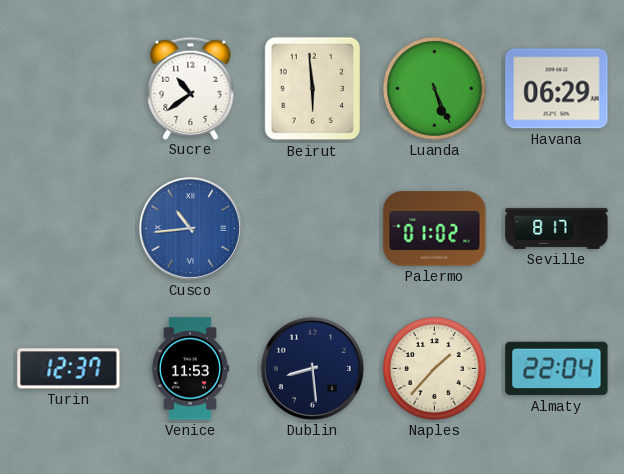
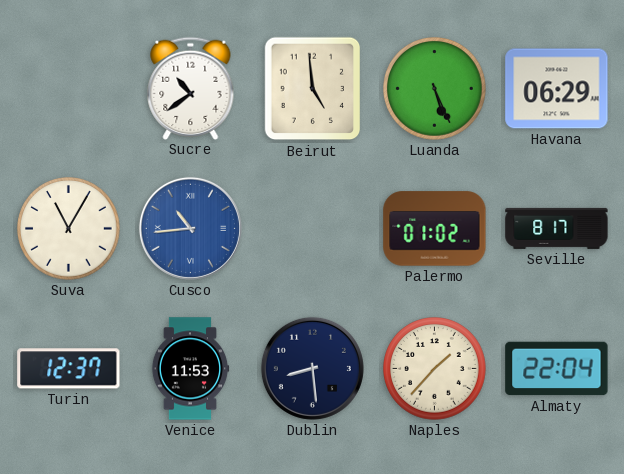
Beirut: 5:59 -> 4:59
Suva: none -> 11:05
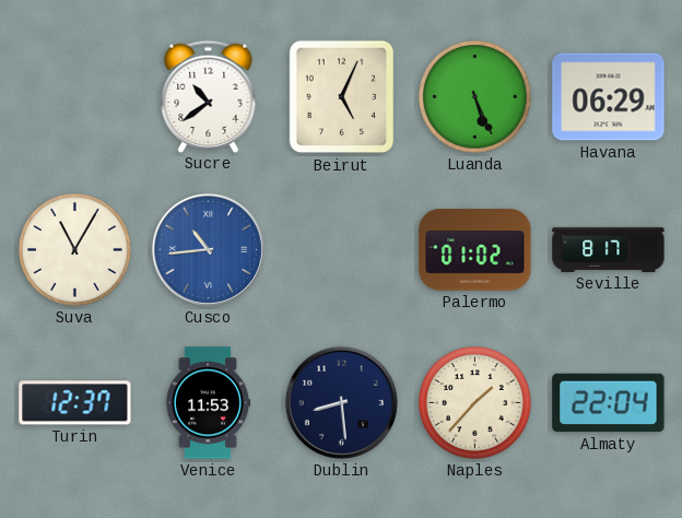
Beirut: 4:59 -> 5:04
